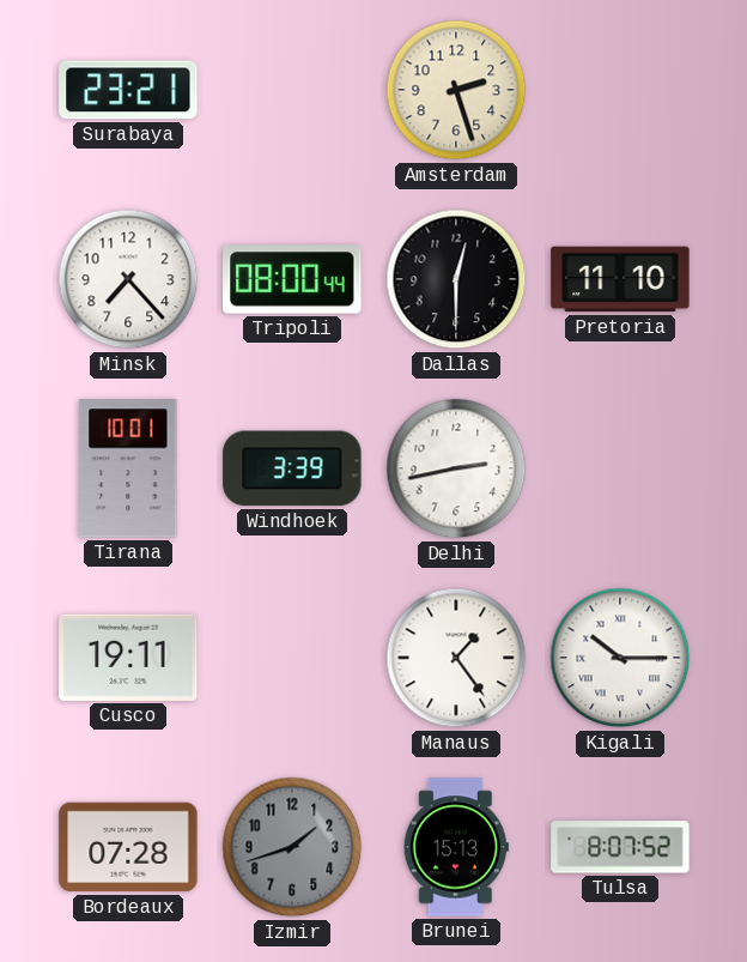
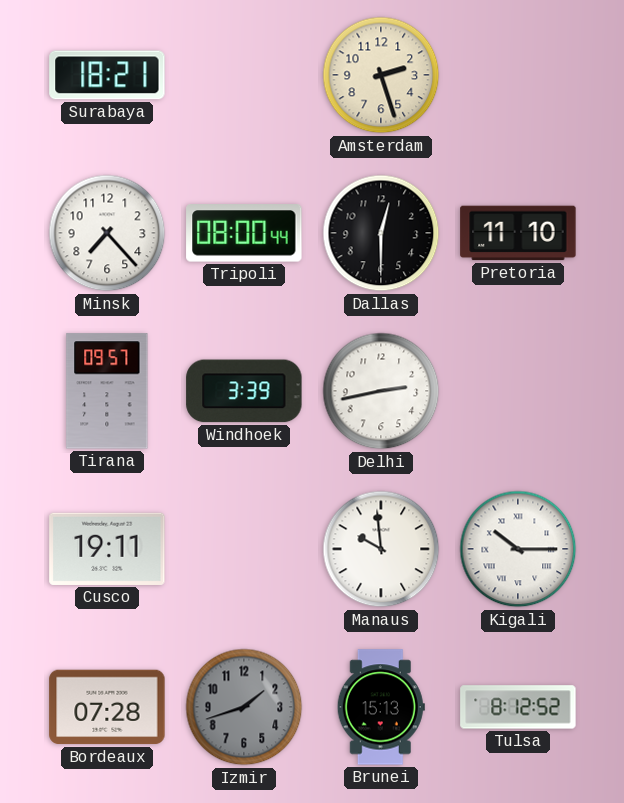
Surabaya: 23:21 -> 18:21
Tirana: 10:01 -> 09:57
Manaus: 1:24 -> 9:59
Tulsa: 8:07 -> 8:12
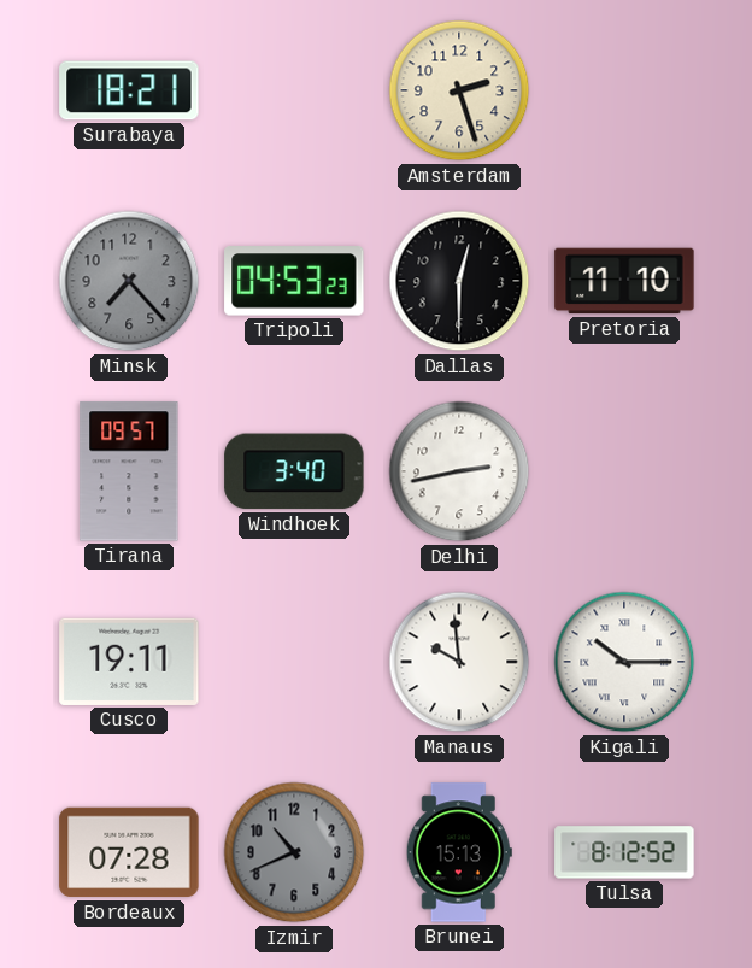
Minsk dial: white -> grey
Tripoli: 08:00 -> 04:53
Windhoek: 3:39 -> 3:40
Izmir: 1:42 -> 10:41
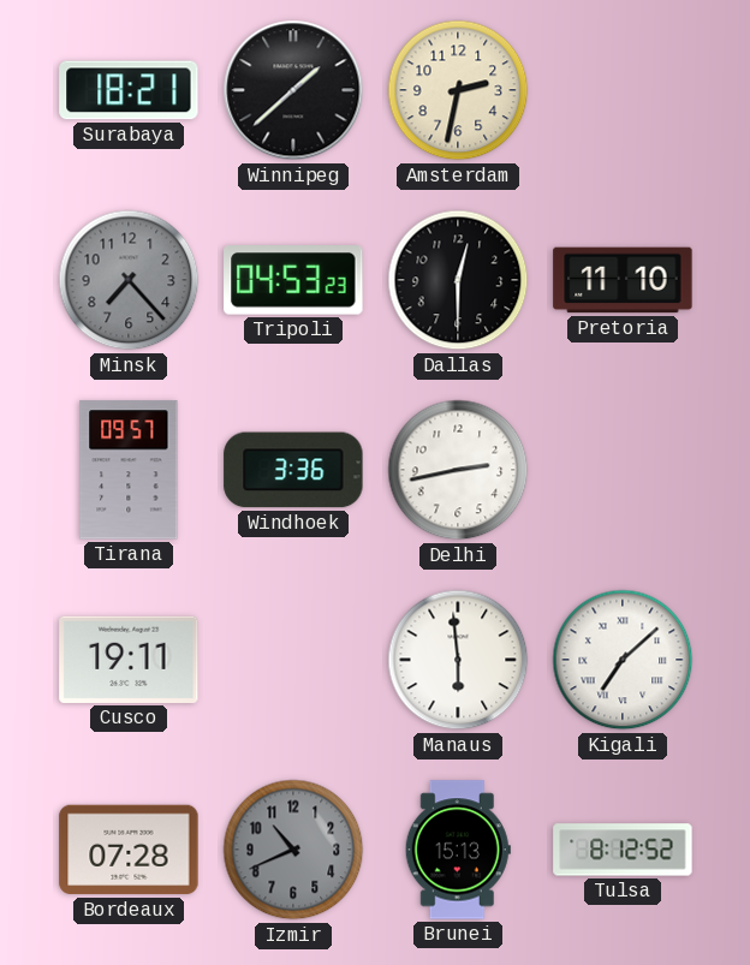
Winnipeg: none -> 1:38
Amsterdam: 2:27 -> 2:32
Windhoek: 3:40 -> 3:36
Manaus: 9:59 -> 5:59
Kigali: 10:15 -> 7:08
